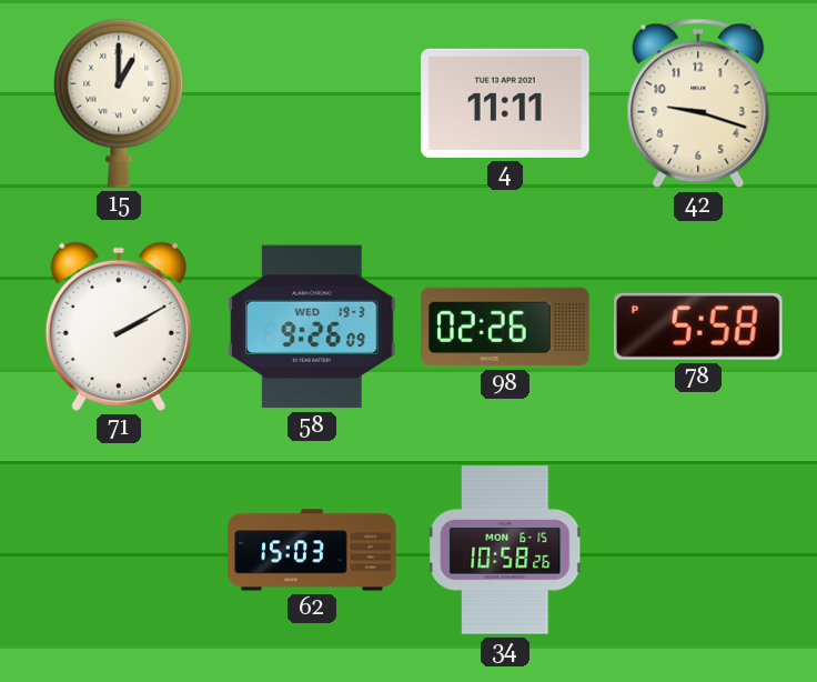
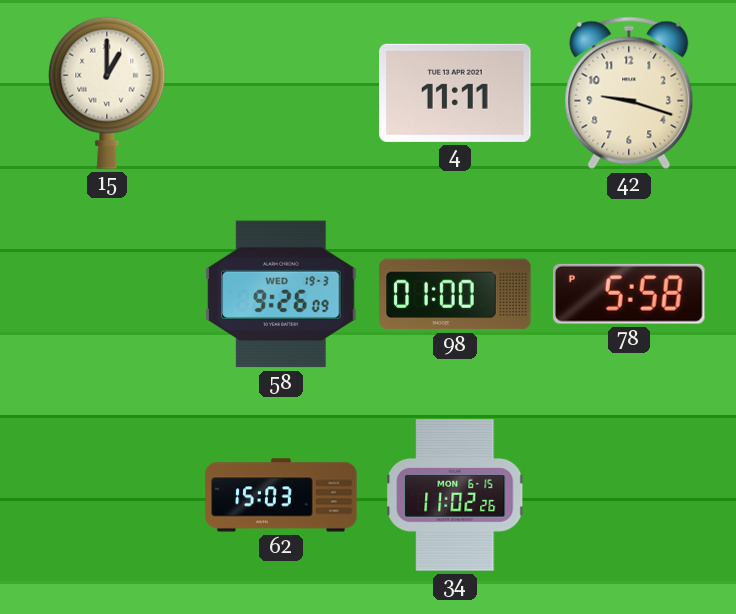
71: 2:10 -> none
98: 02:26 -> 01:00
34: 10:58 -> 11:02
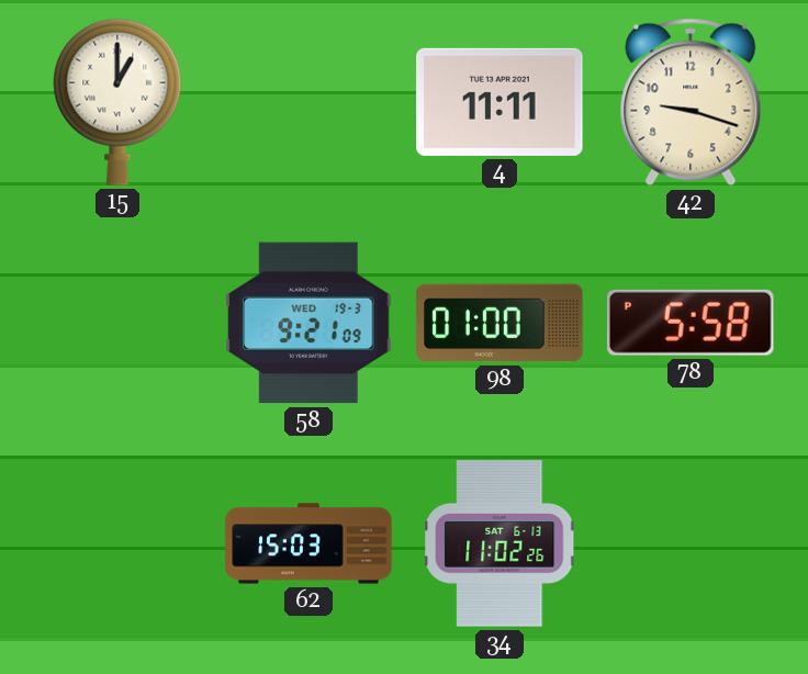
58: 9:26 -> 9:21
34 date: MON 6-15 -> SAT 6-13
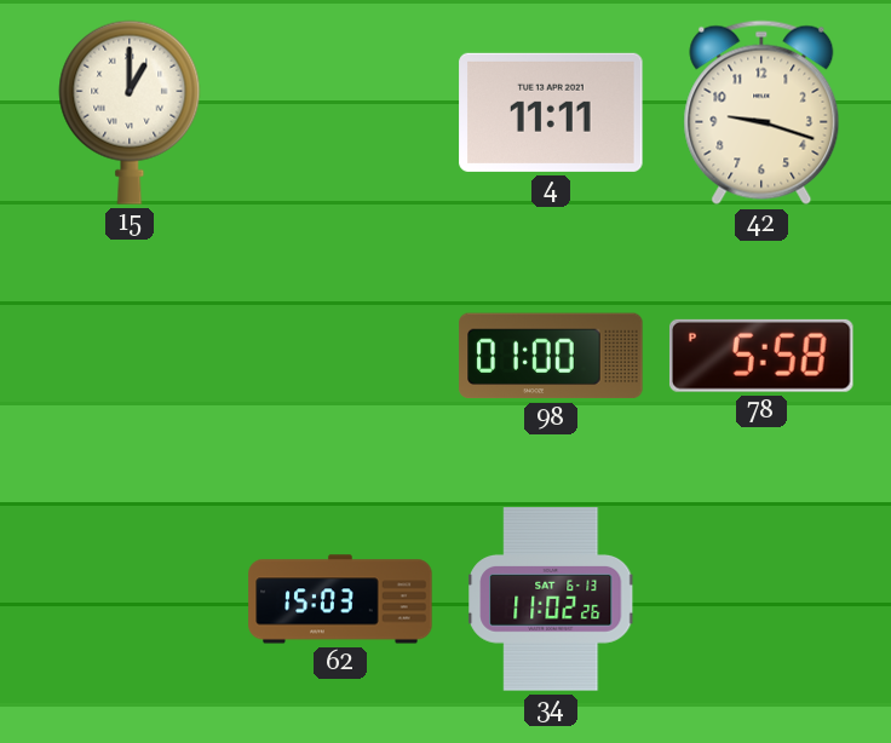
58: 9:21 -> none
